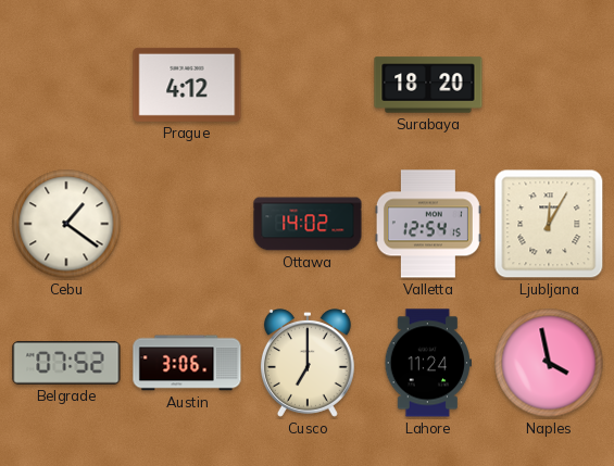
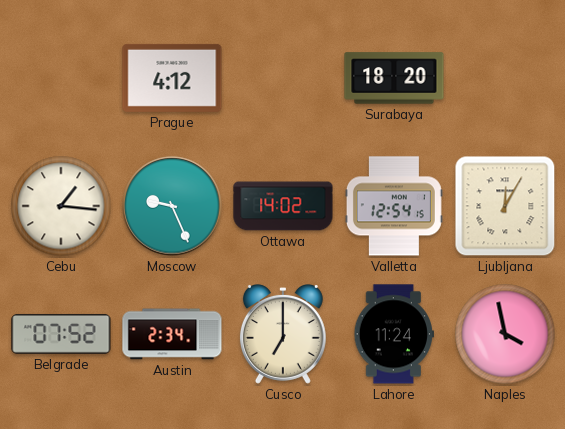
Cebu: 1:21 -> 1:16
Moscow: none -> 9:26
Austin: 3:06 -> 2:34
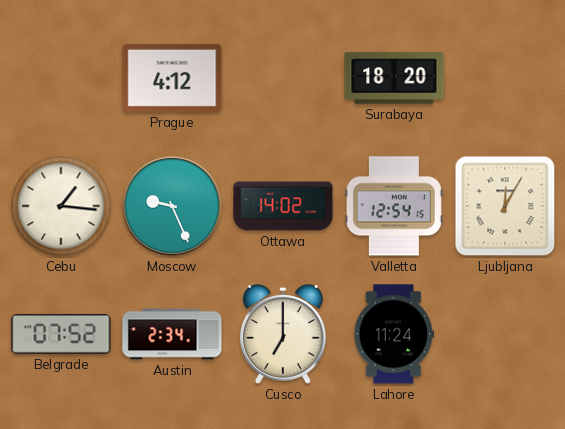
Naples: 3:58 -> none
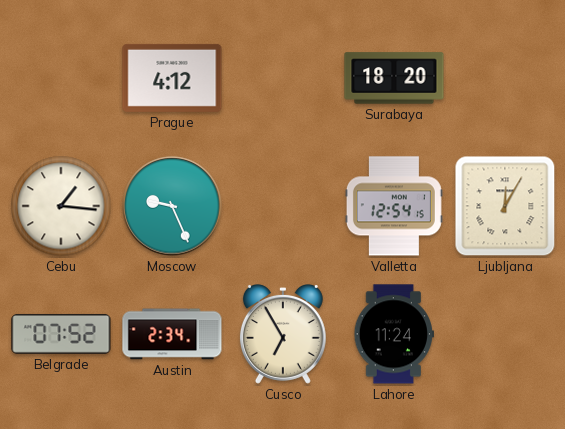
Ottawa: 14:02 -> none
Cusco: 7:00 -> 6:55
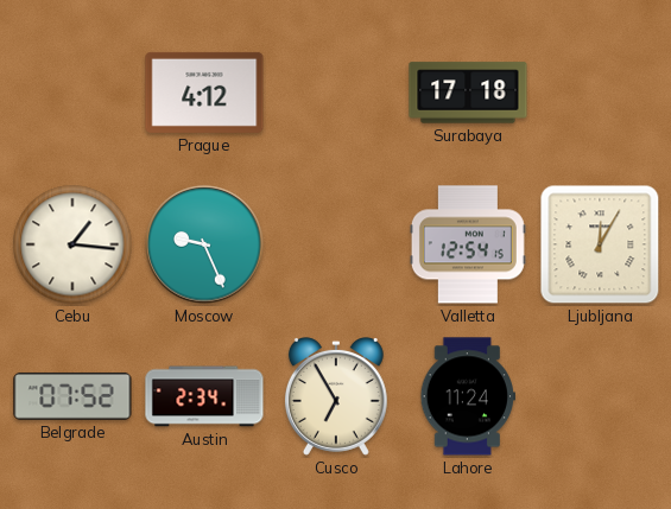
Surabaya: 18:20 -> 17:18
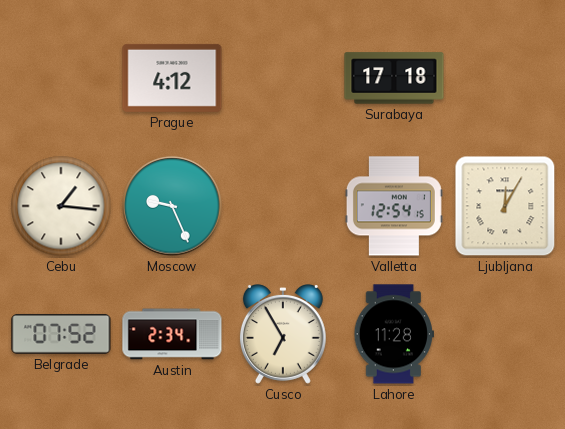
Lahore: 11:24 -> 11:28
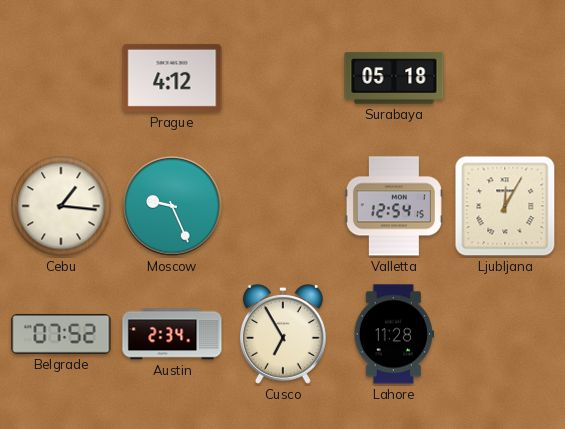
Surabaya: 17:18 -> 05:18
